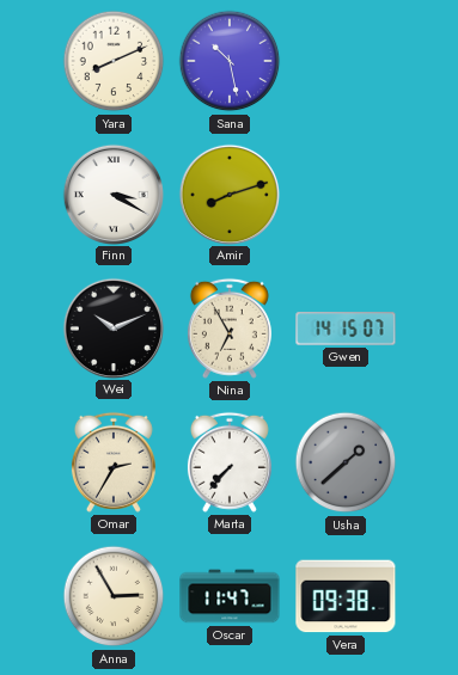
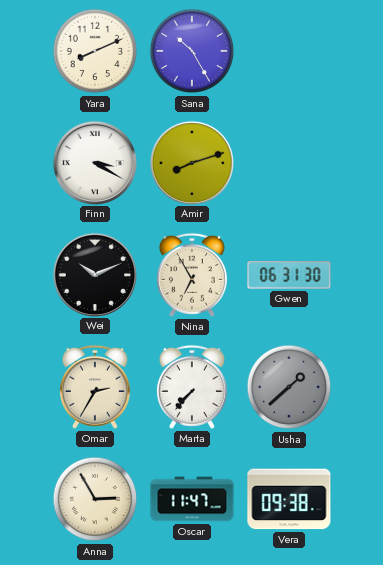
Sana: 10:28 -> 10:25
Gwen: 14:15 -> 06:31
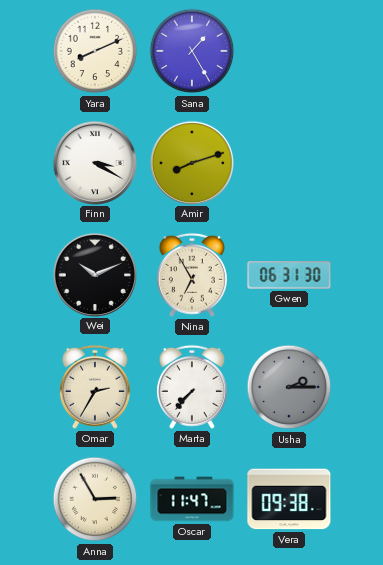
Sana: 10:25 -> 1:25
Usha: 1:38 -> 2:15
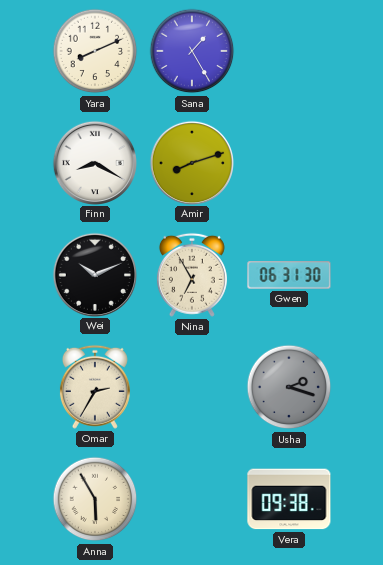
Finn: 3:20 -> 8:20
Marta: 7:37 -> none
Usha: 2:15 -> 2:18
Anna: 2:55 -> 5:55
Oscar: 11:47 -> none
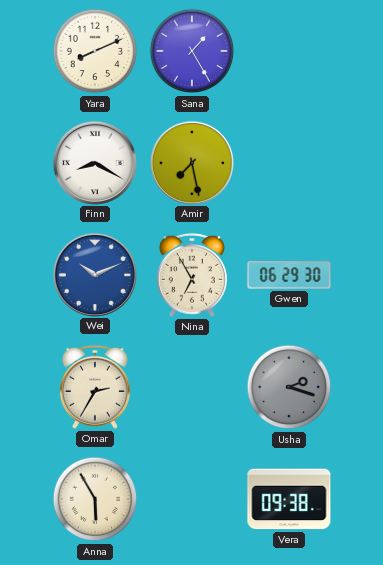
Amir: 8:12 -> 7:28
Wei dial: black -> blue
Gwen: 06:31 -> 06:29
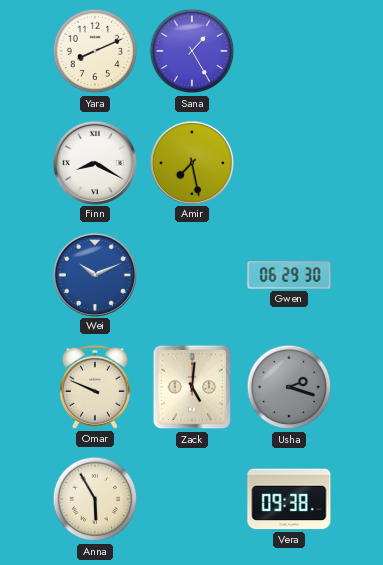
Nina: 6:55 -> none
Omar: 2:35 -> 9:49
Zack: none -> 5:01
